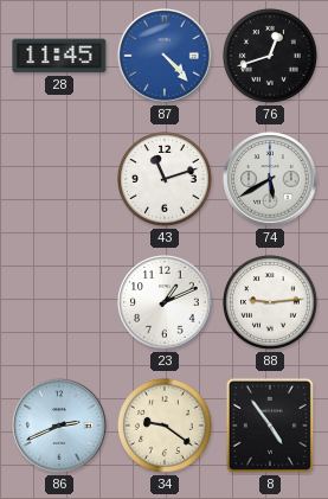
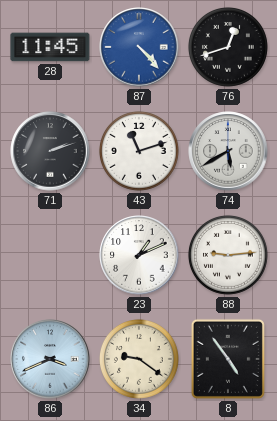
71: none -> 2:12
86: 2:41 -> 3:41
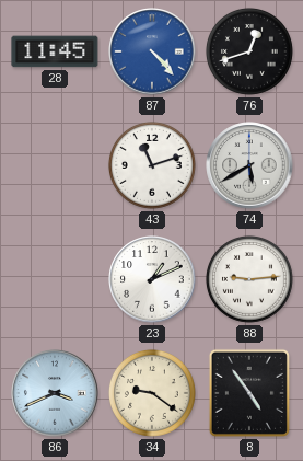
71: 2:12 -> none
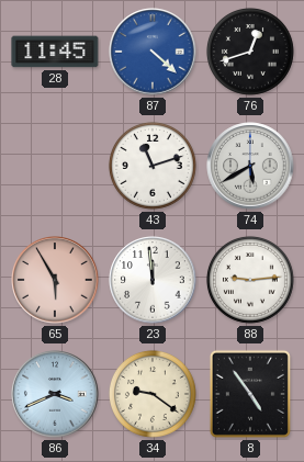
87: 4:23 -> 4:22
65: none -> 5:55
23: 1:11 -> 11:59
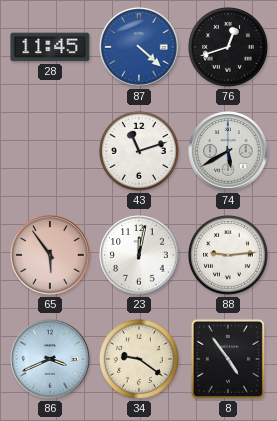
65: 5:55 -> 5:54
23: 11:59 -> 12:02
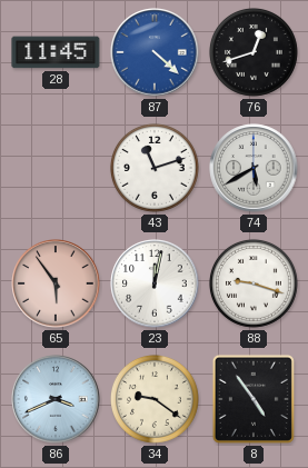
88: 9:14 -> 9:18
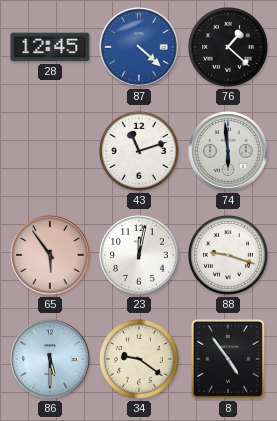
28: 11:45 -> 12:45
76: 12:42 -> 1:22
74: 5:40 -> 5:59
86: 3:41 -> 5:30
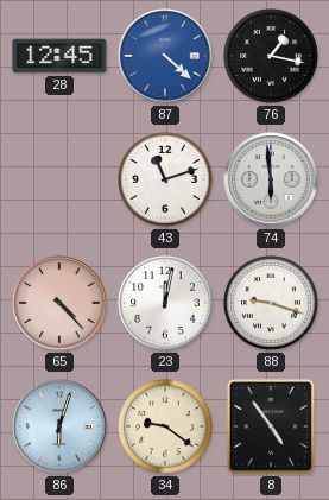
76: 1:22 -> 1:17
65: 5:54 -> 4:23
86: 5:30 -> 6:03
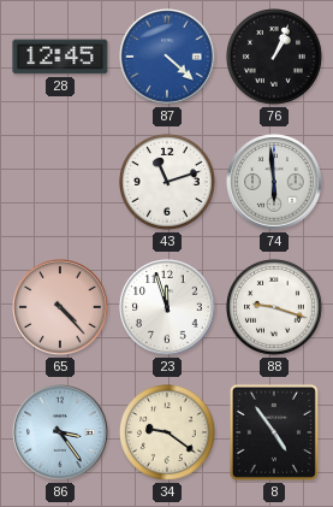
76: 1:17 -> 1:04
23: 12:02 -> 11:57
86: 6:03 -> 3:24
